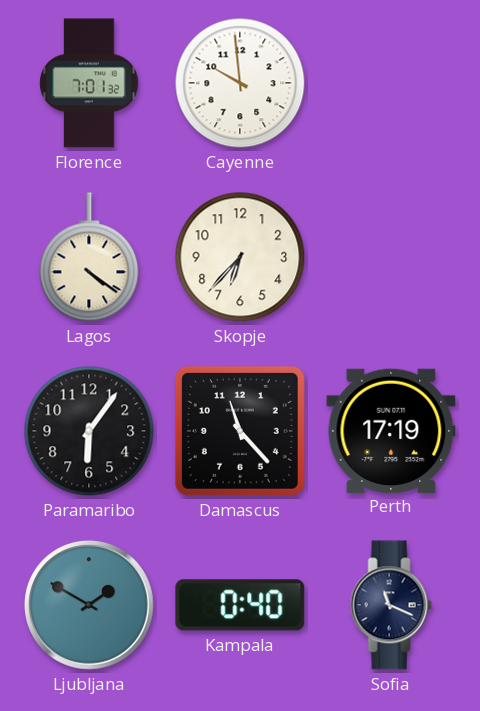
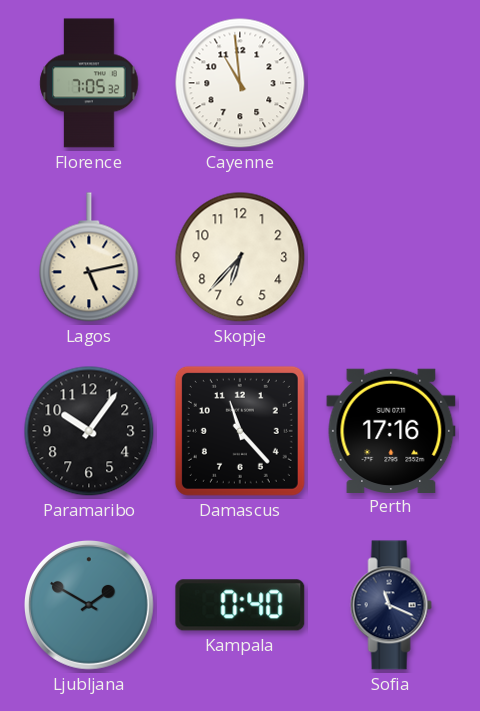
Florence: 7:01 -> 7:05
Cayenne: 9:59 -> 10:59
Lagos: 4:21 -> 5:13
Paramaribo: 6:06 -> 10:06
Perth: 17:19 -> 17:16
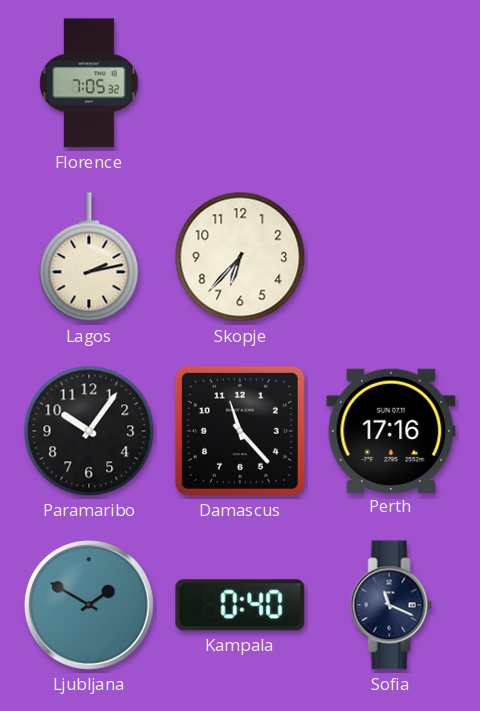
Cayenne: 10:59 -> none
Lagos: 5:13 -> 2:13
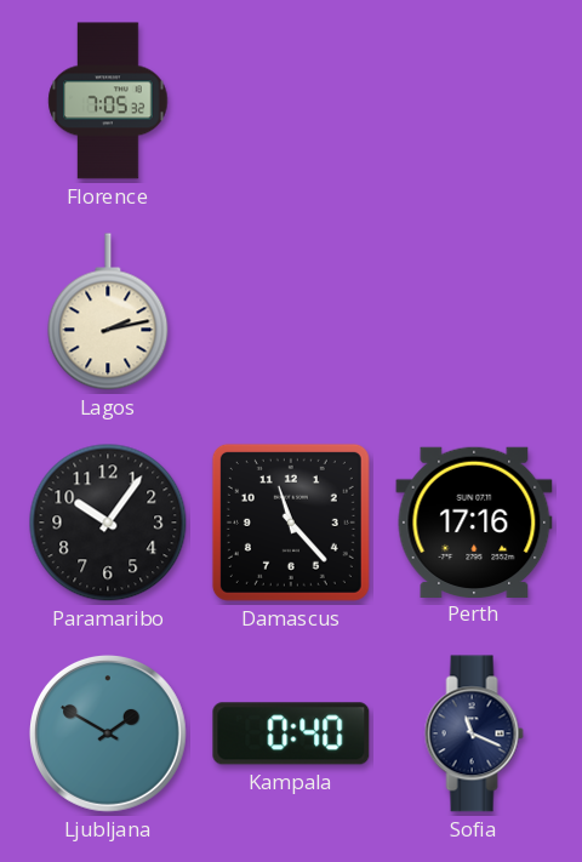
Skopje: 6:37 -> none
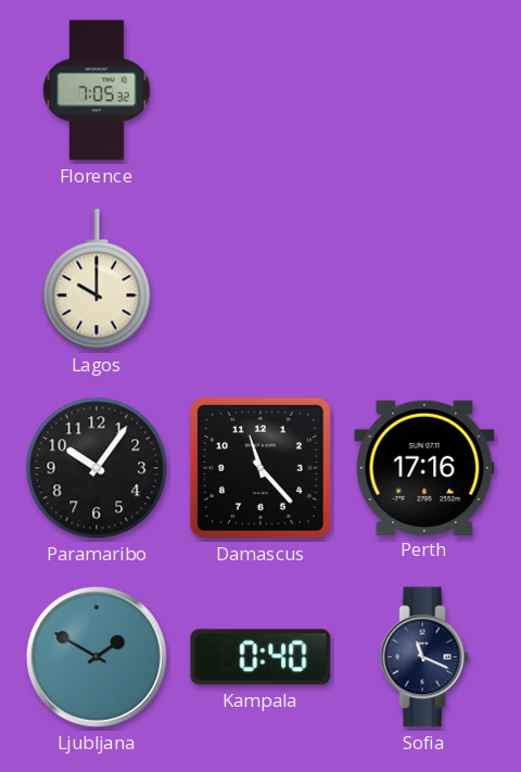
Lagos: 2:13 -> 10:00
